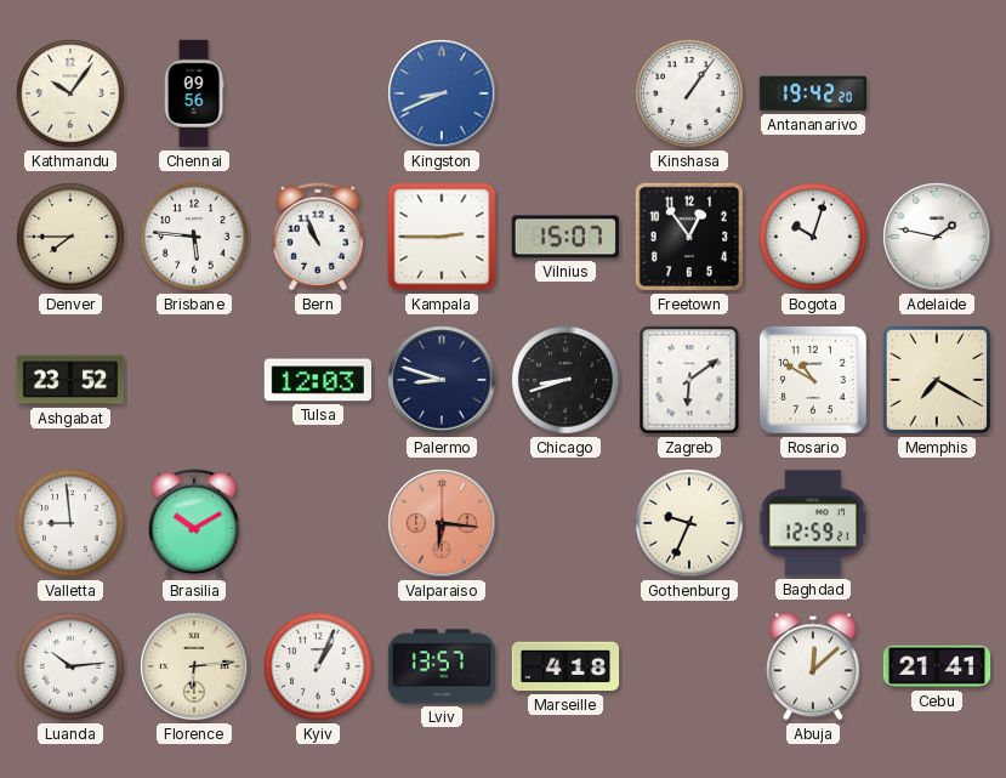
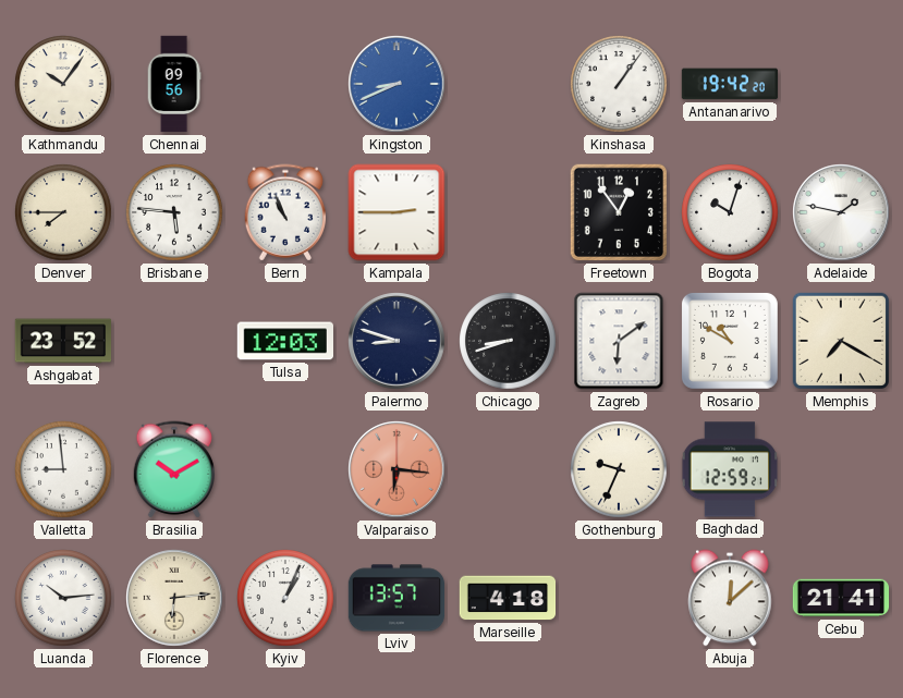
Vilnius: 15:07 -> none
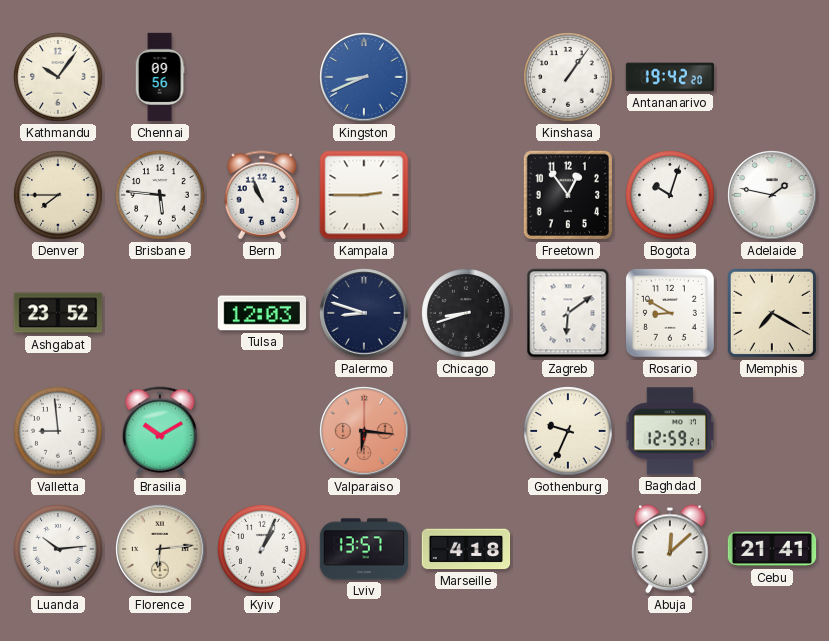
Rosario: 10:50 -> 8:50
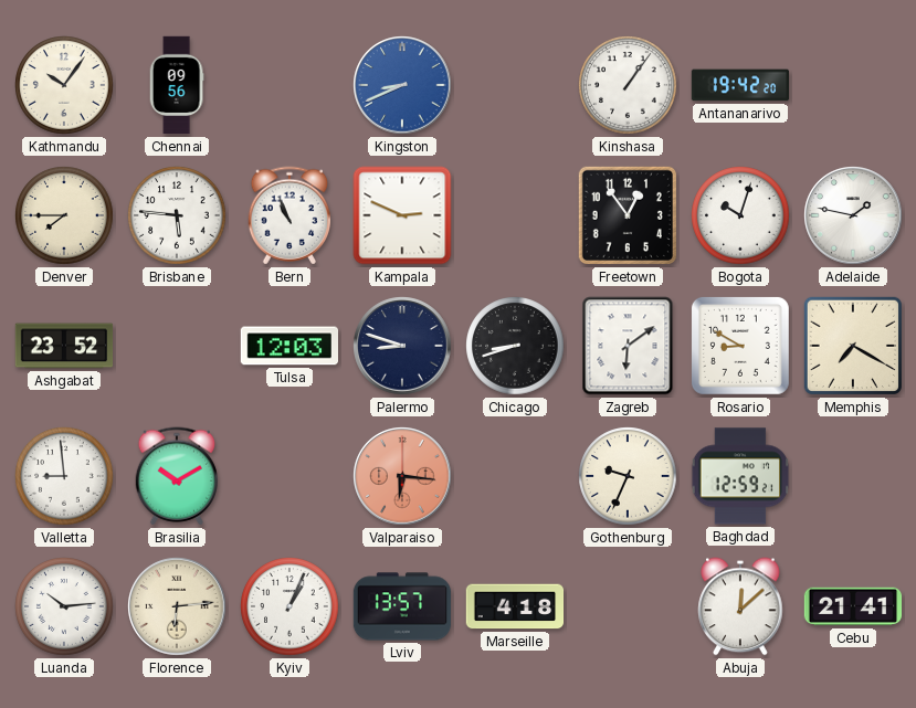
Kampala: 2:45 -> 2:49
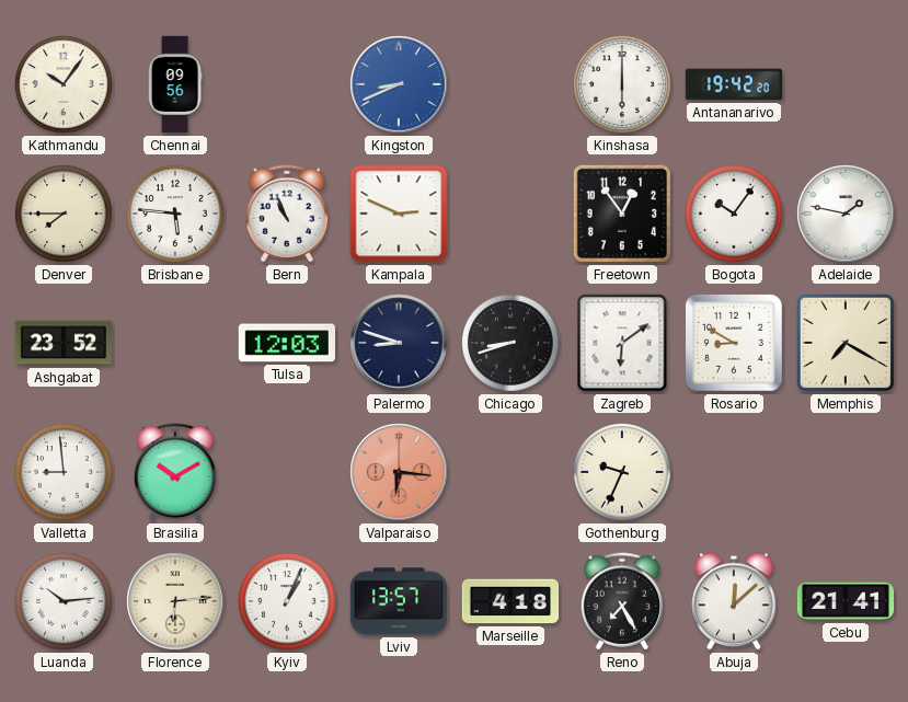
Kinshasa: 1:06 -> 6:00
Bogota: 10:03 -> 10:06
Baghdad: 12:59 -> none
Reno: none -> 7:25
